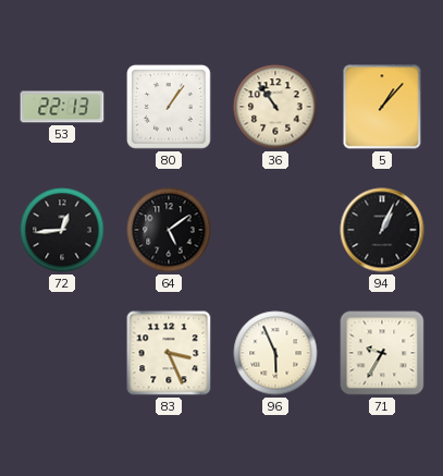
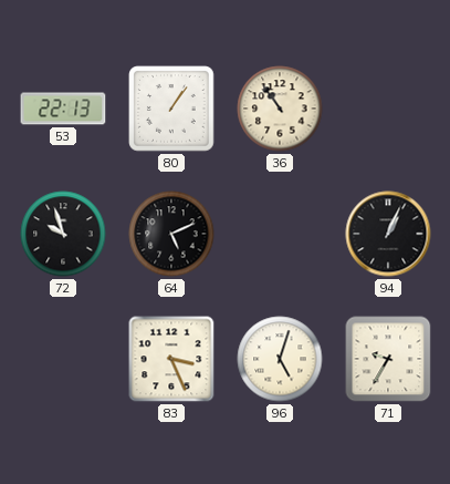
5: 1:07 -> none
72: 12:44 -> 9:57
64: 5:09 -> 5:11
96: 5:56 -> 5:03
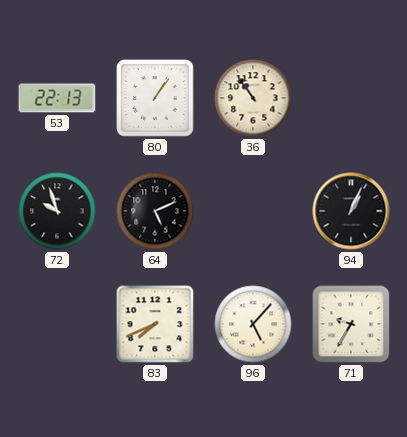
83: 3:26 -> 7:41
96: 5:03 -> 5:07
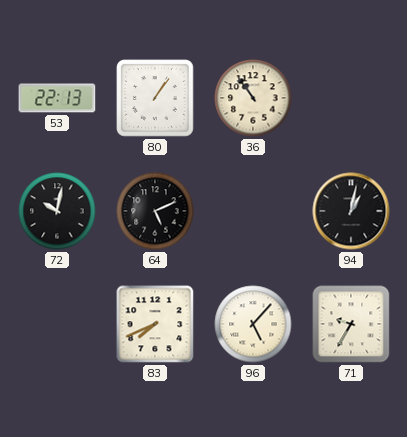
72: 9:57 -> 10:02
94: 1:04 -> 1:02
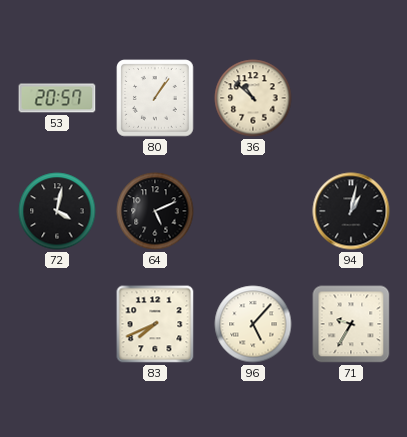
53: 22:13 -> 20:57
36: 10:54 -> 10:52
72: 10:02 -> 4:02
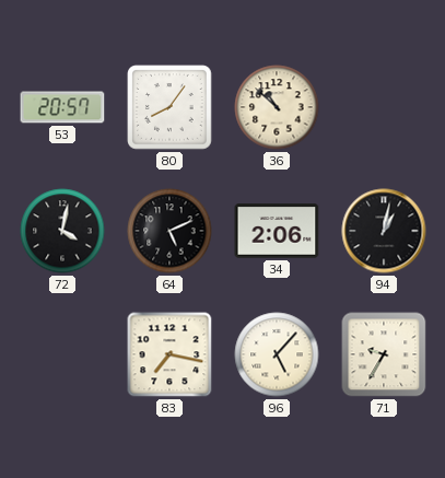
80: 1:06 -> 8:06
34: none -> 2:06
83: 7:41 -> 7:17
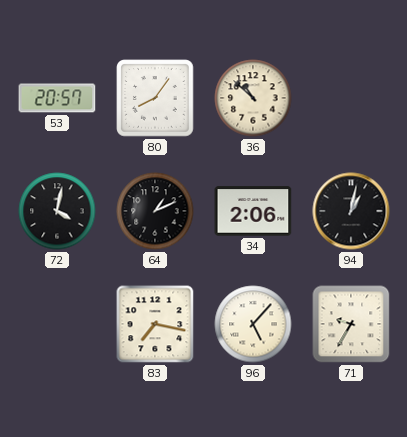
64: 5:11 -> 1:11
